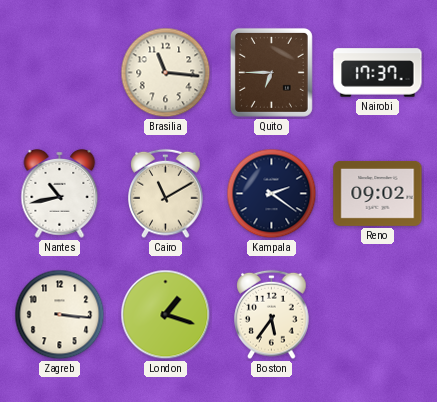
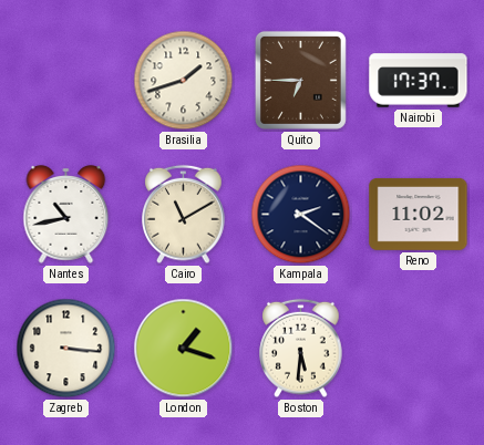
Brasilia: 11:16 -> 1:42
Reno: 09:02 -> 11:02
Boston: 5:36 -> 5:31
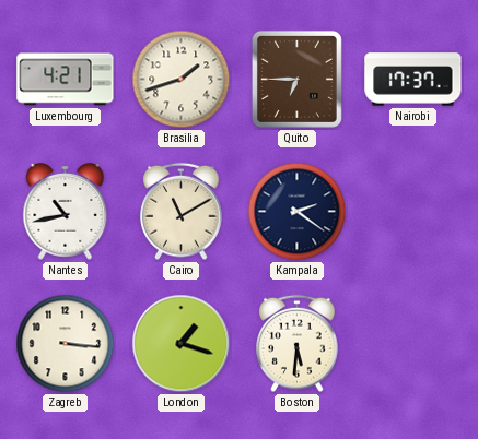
Luxembourg: none -> 4:21
Reno: 11:02 -> none
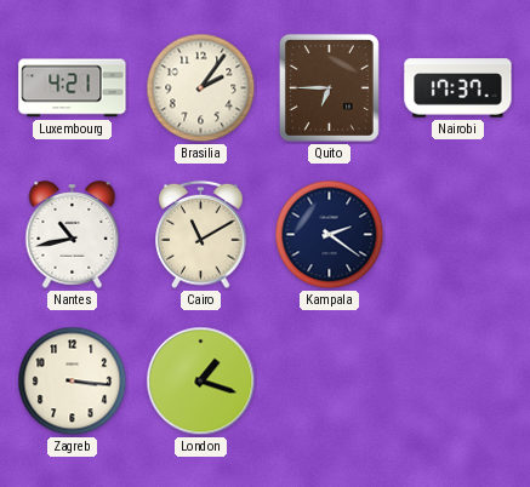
Brasilia: 1:42 -> 2:06
Boston: 5:31 -> none
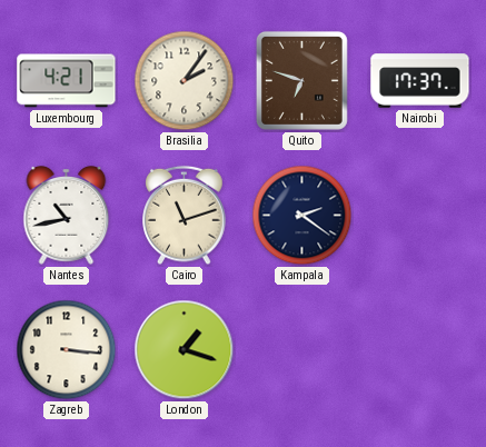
Quito: 6:45 -> 6:48
Cairo: 11:10 -> 11:12
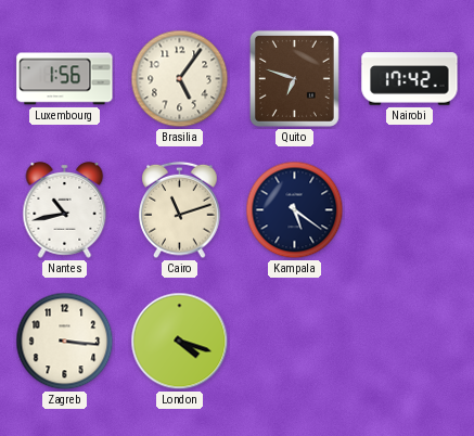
Luxembourg: 4:21 -> 1:56
Brasilia: 2:06 -> 5:06
Nairobi: 17:37 -> 17:42
Kampala: 2:21 -> 5:21
London: 1:18 -> 4:18
